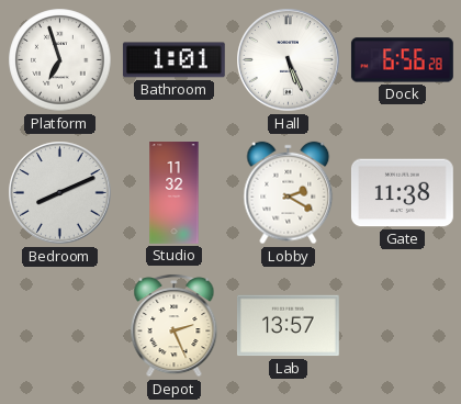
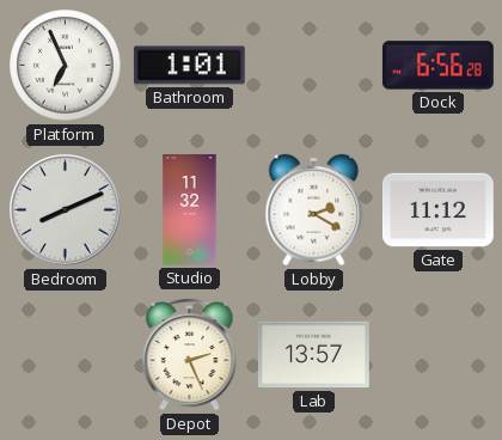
Platform: 6:57 -> 6:56
Hall: 5:26 -> none
Gate: 11:38 -> 11:12
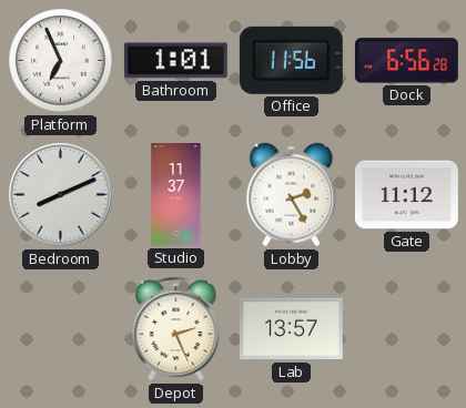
Office: none -> 11:56
Studio: 11:32 -> 11:37
Lobby: 2:20 -> 2:25
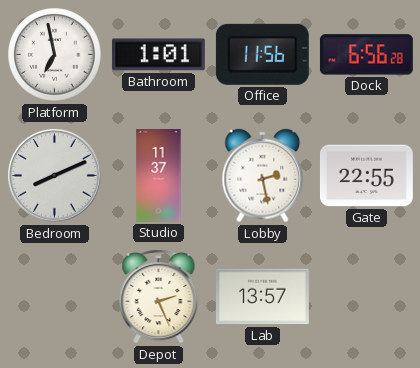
Platform: 6:56 -> 6:58
Lobby: 2:25 -> 2:28
Gate: 11:12 -> 22:55
